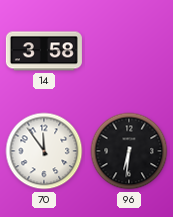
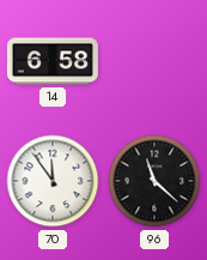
14: 3:58 -> 6:58
96: 6:31 -> 11:22
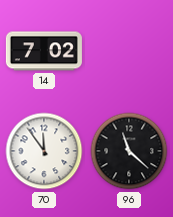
14: 6:58 -> 7:02
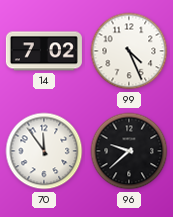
99: none -> 4:26
96: 11:22 -> 9:38
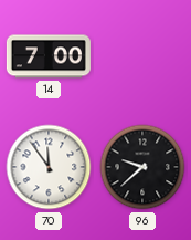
14: 7:02 -> 7:00
99: 4:26 -> none
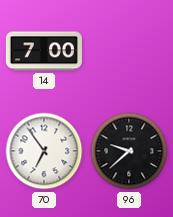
70: 11:54 -> 6:54
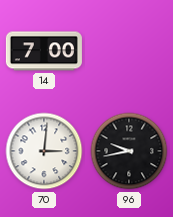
70: 6:54 -> 3:01
96: 9:38 -> 9:43
